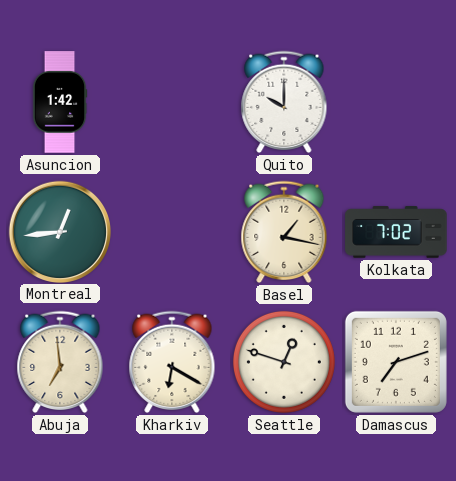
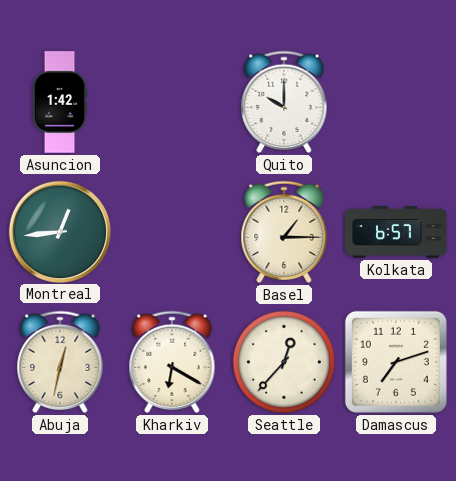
Basel: 1:17 -> 1:15
Kolkata: 7:02 -> 6:57
Abuja: 6:59 -> 12:32
Seattle: 12:48 -> 12:37
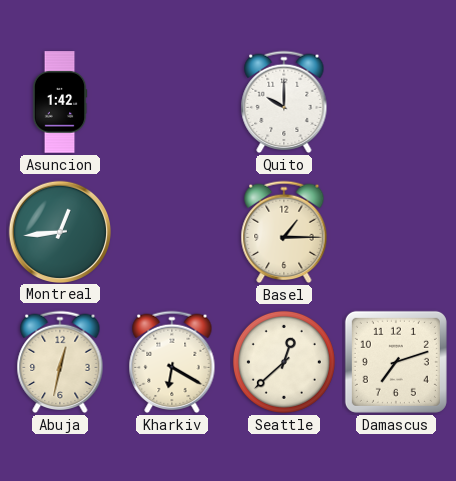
Kolkata: 6:57 -> none
Seattle: 12:37 -> 12:38
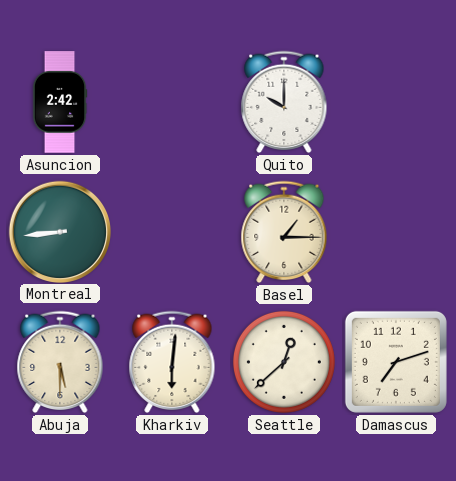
Asuncion: 1:42 -> 2:42
Montreal: 12:44 -> 8:44
Abuja: 12:32 -> 5:30
Kharkiv: 6:20 -> 6:01
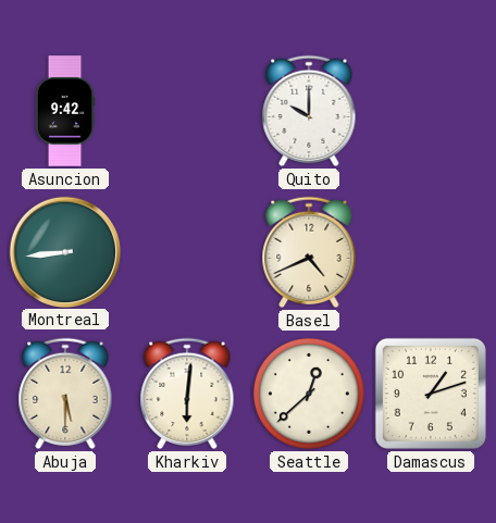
Asuncion: 2:42 -> 9:42
Basel: 1:15 -> 4:41
Damascus: 7:12 -> 1:12
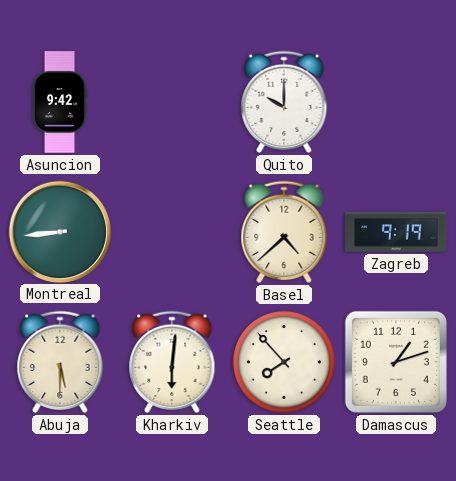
Basel: 4:41 -> 4:38
Zagreb: none -> 9:19
Seattle: 12:38 -> 7:53
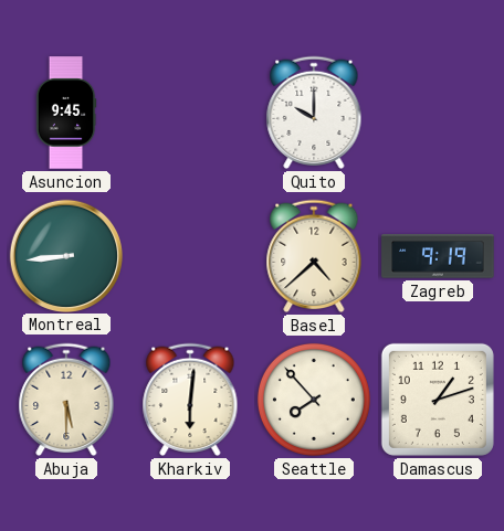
Asuncion: 9:42 -> 9:45
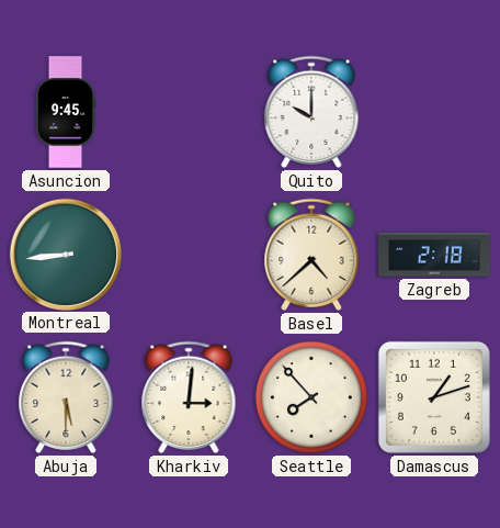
Zagreb: 9:19 -> 2:18
Kharkiv: 6:01 -> 3:01
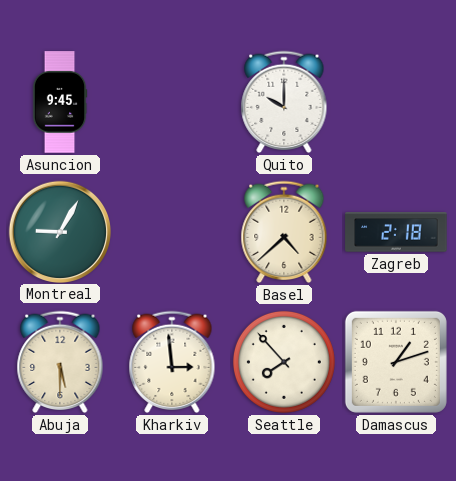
Montreal: 8:44 -> 9:05
Kharkiv: 3:01 -> 2:59
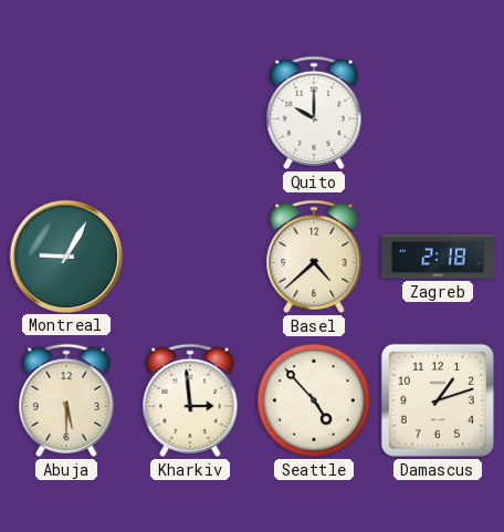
Asuncion: 9:45 -> none
Seattle: 7:53 -> 4:53
